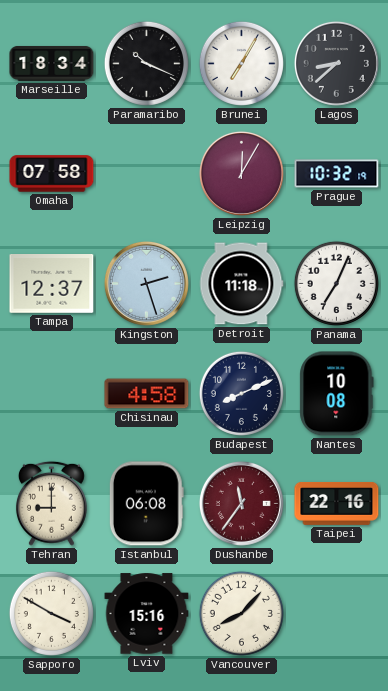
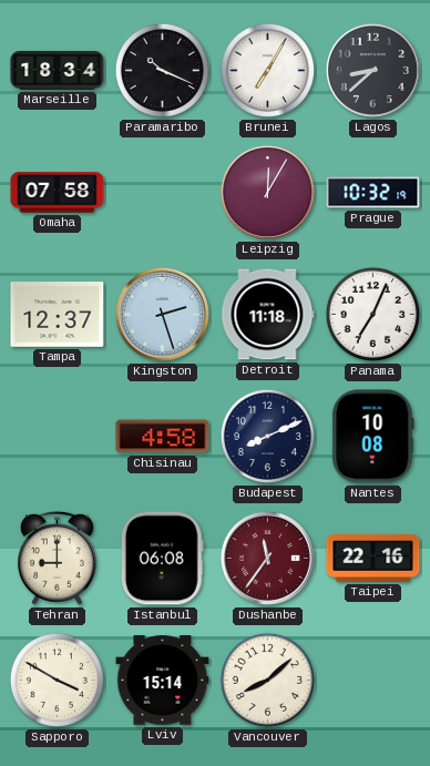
Lviv: 15:16 -> 15:14
Vancouver: 8:07 -> 8:08
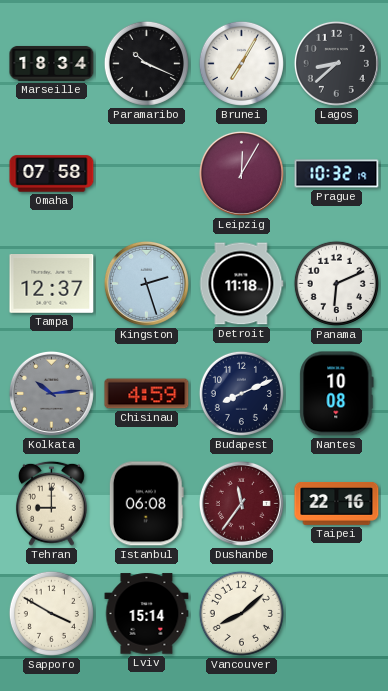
Panama: 7:04 -> 6:11
Kolkata: none -> 10:14
Chisinau: 4:58 -> 4:59
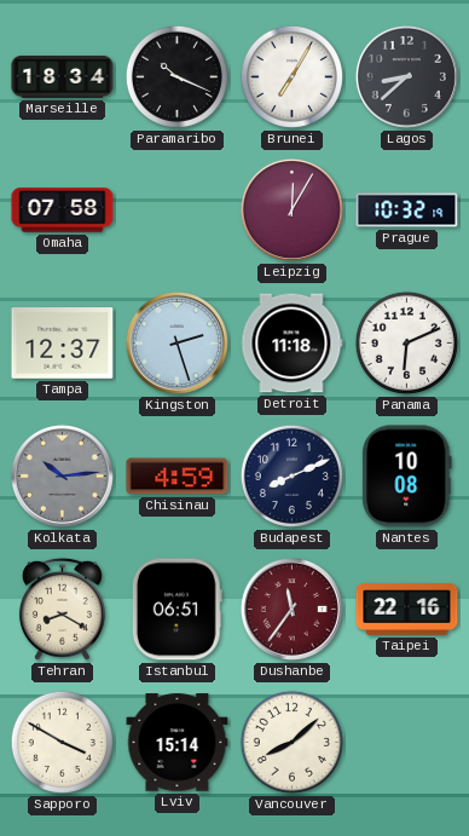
Tehran: 9:00 -> 8:20
Istanbul: 06:08 -> 06:51
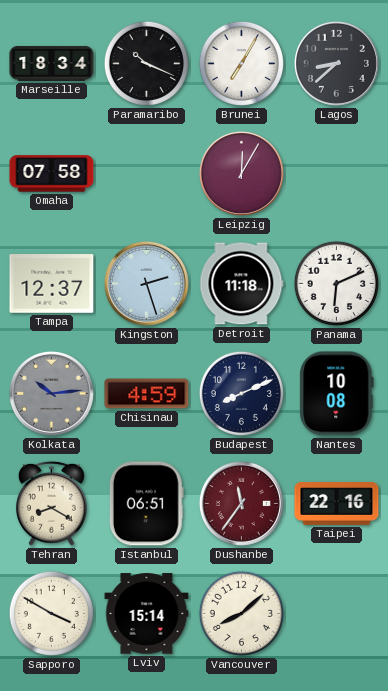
Prague: 10:32 -> none
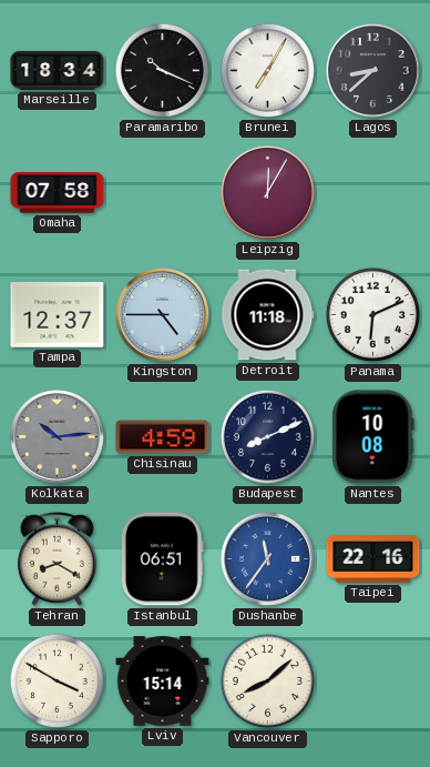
Kingston: 2:27 -> 4:45
Dushanbe dial: burgundy -> blue
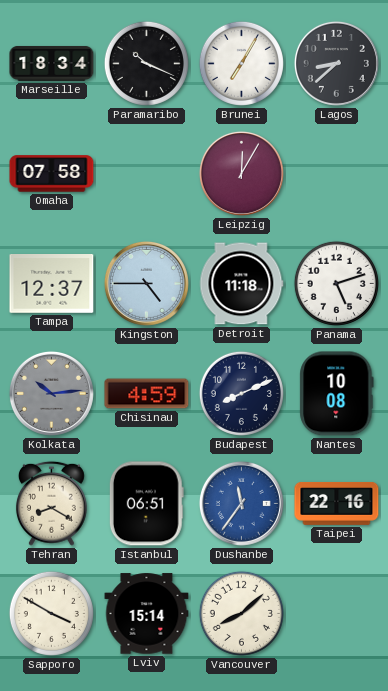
Panama: 6:11 -> 5:12
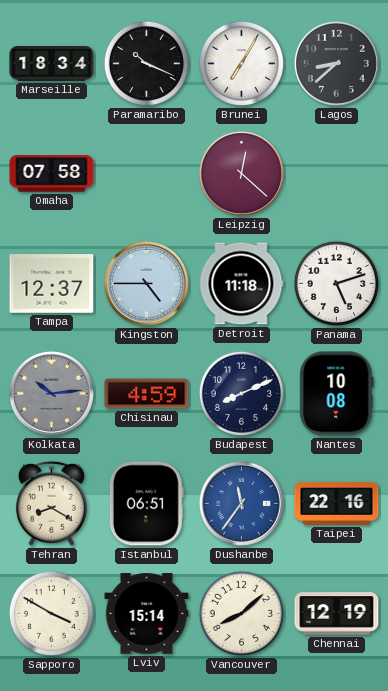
Leipzig: 12:05 -> 12:22
Chennai: none -> 12:19
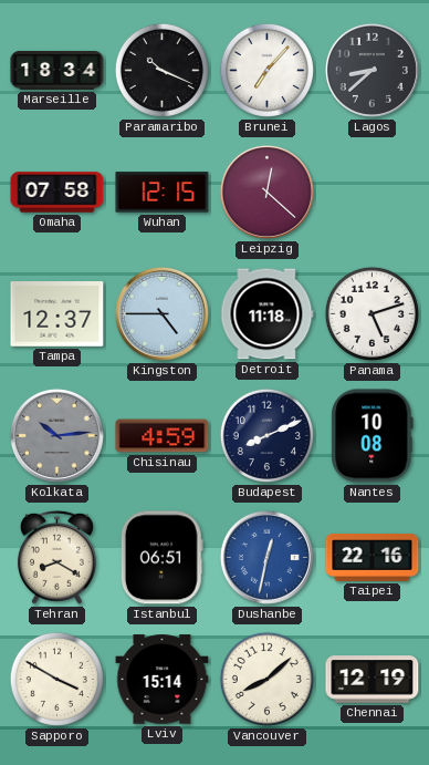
Brunei: 7:05 -> 7:07
Wuhan: none -> 12:15
Dushanbe: 11:36 -> 12:32
